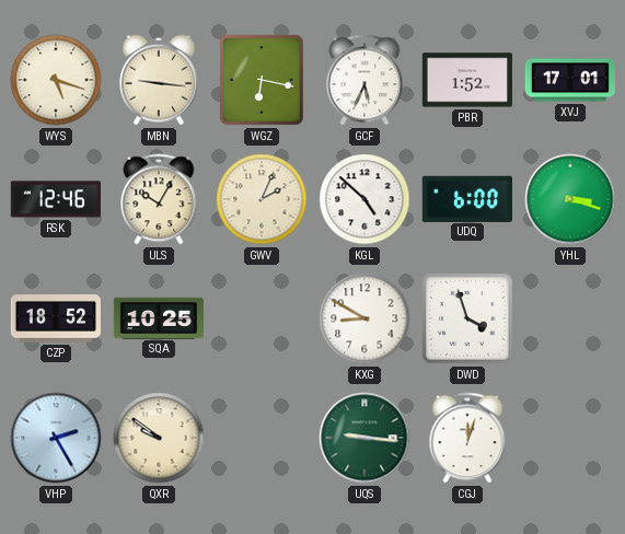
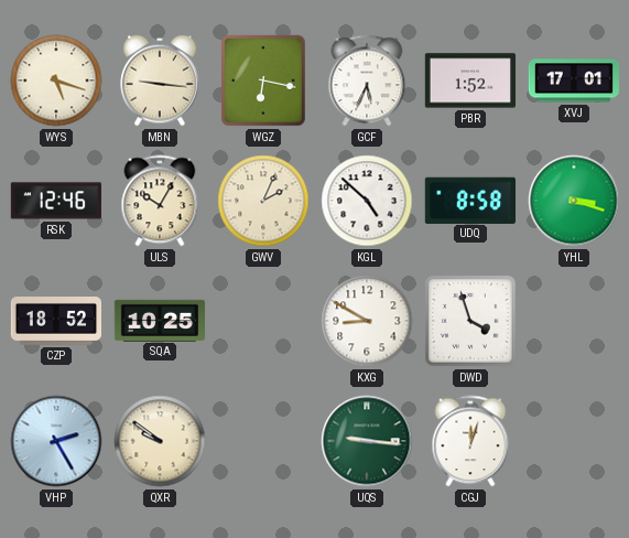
UDQ: 6:00 -> 8:58
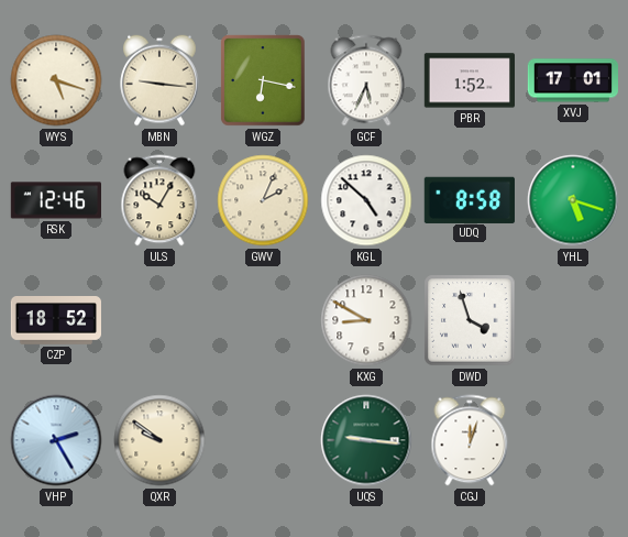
YHL: 3:18 -> 5:18
SQA: 10:25 -> none
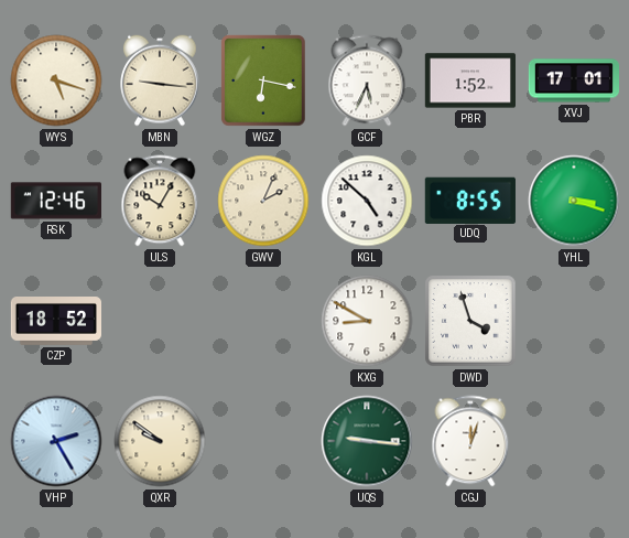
UDQ: 8:58 -> 8:55
YHL: 5:18 -> 3:18
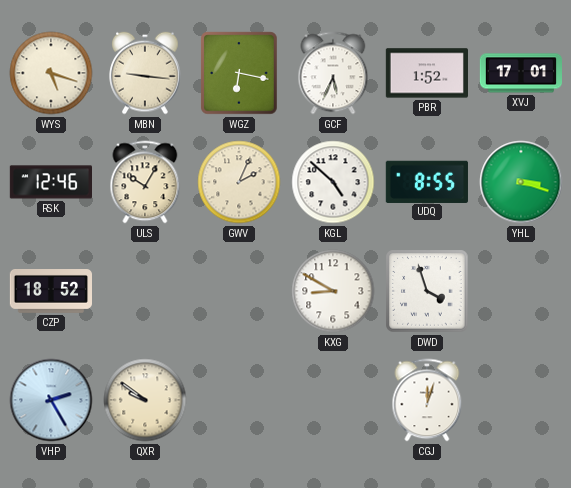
UQS: 9:16 -> none
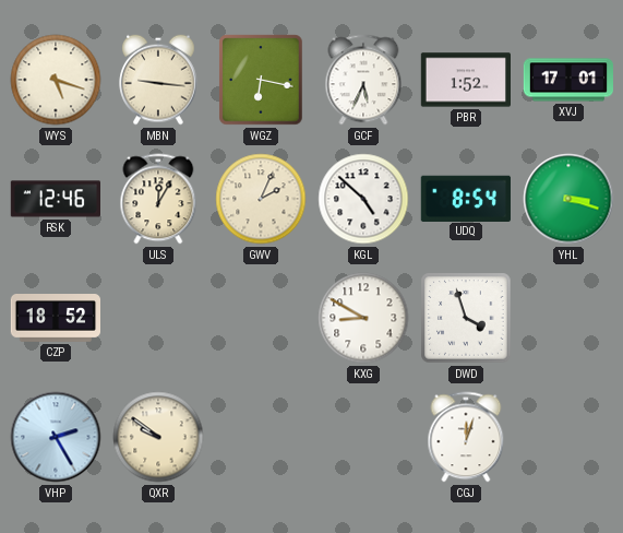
ULS: 10:05 -> 12:05
UDQ: 8:55 -> 8:54
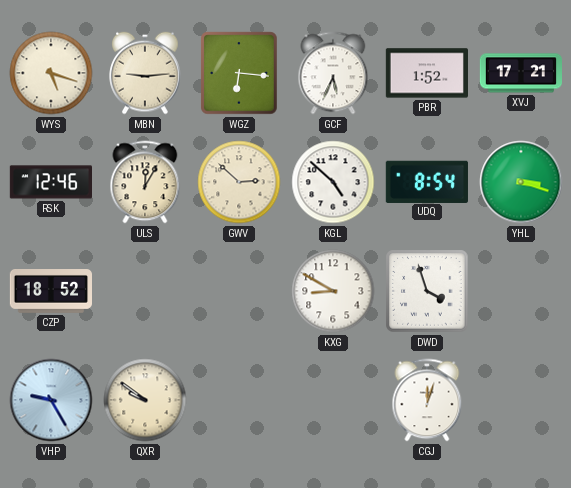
MBN: 9:16 -> 9:14
WGZ: 6:17 -> 6:16
XVJ: 17:01 -> 17:21
GWV: 2:04 -> 2:52
VHP: 2:25 -> 9:25
